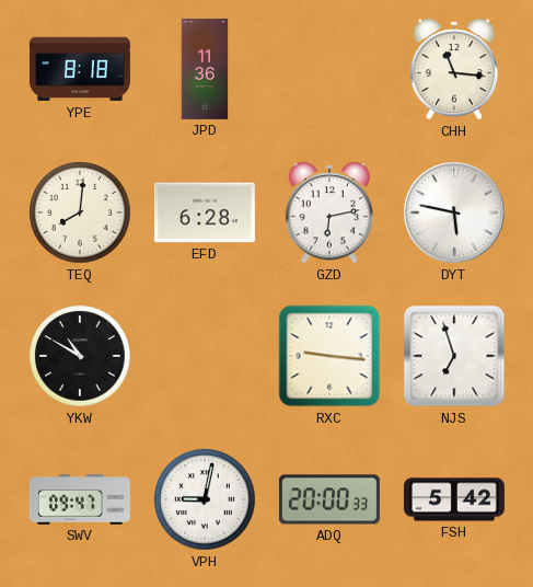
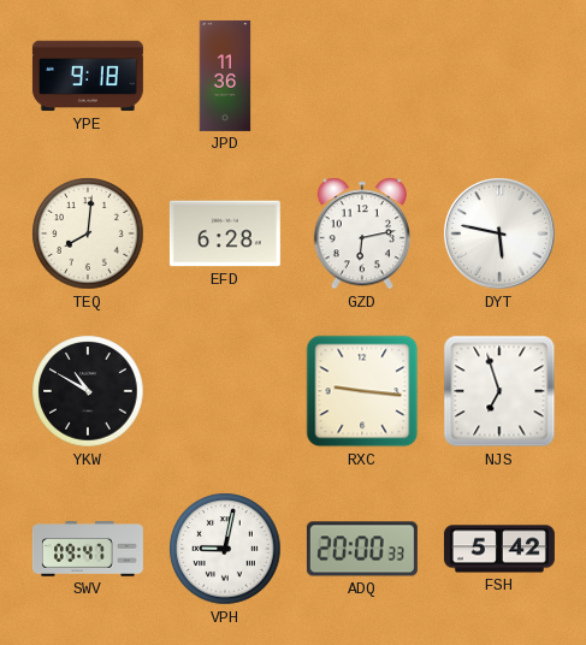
YPE: 8:18 -> 9:18
CHH: 11:16 -> none
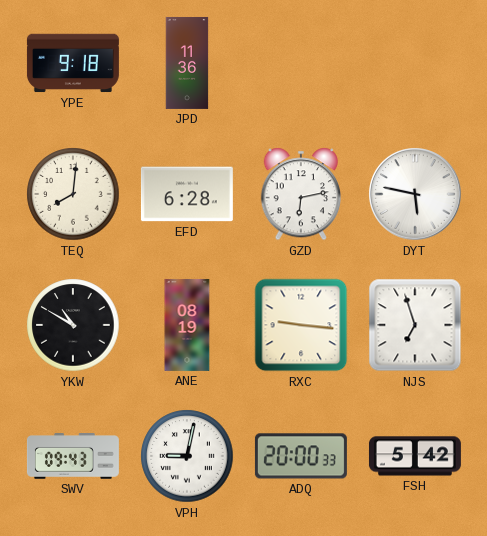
ANE: none -> 08:19
SWV: 09:47 -> 09:43
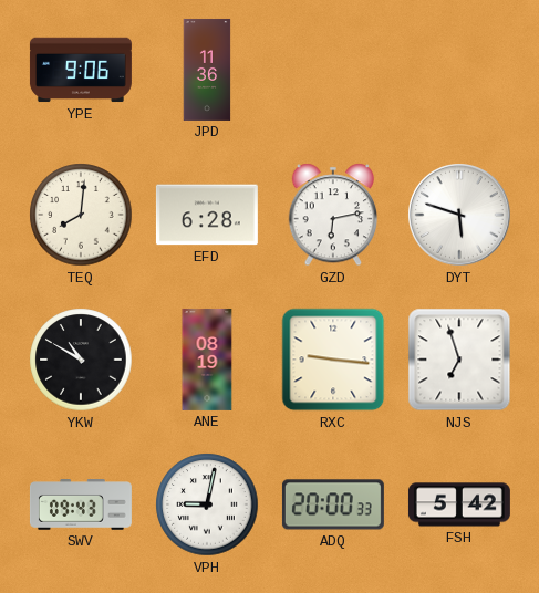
YPE: 9:18 -> 9:06
DYT: 5:47 -> 5:48
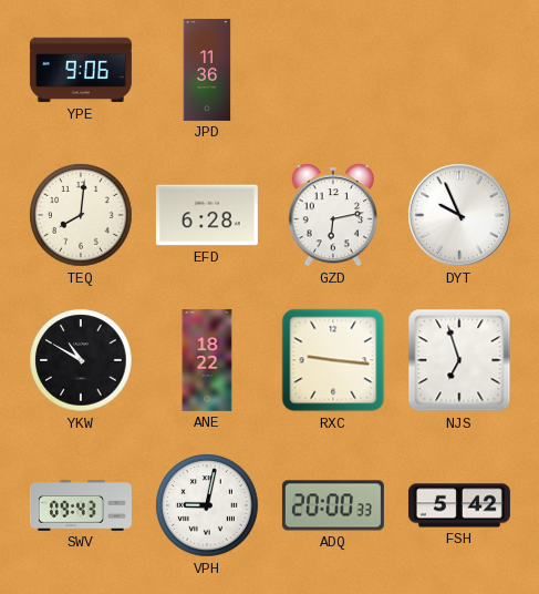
DYT: 5:48 -> 9:56
ANE: 08:19 -> 18:22
